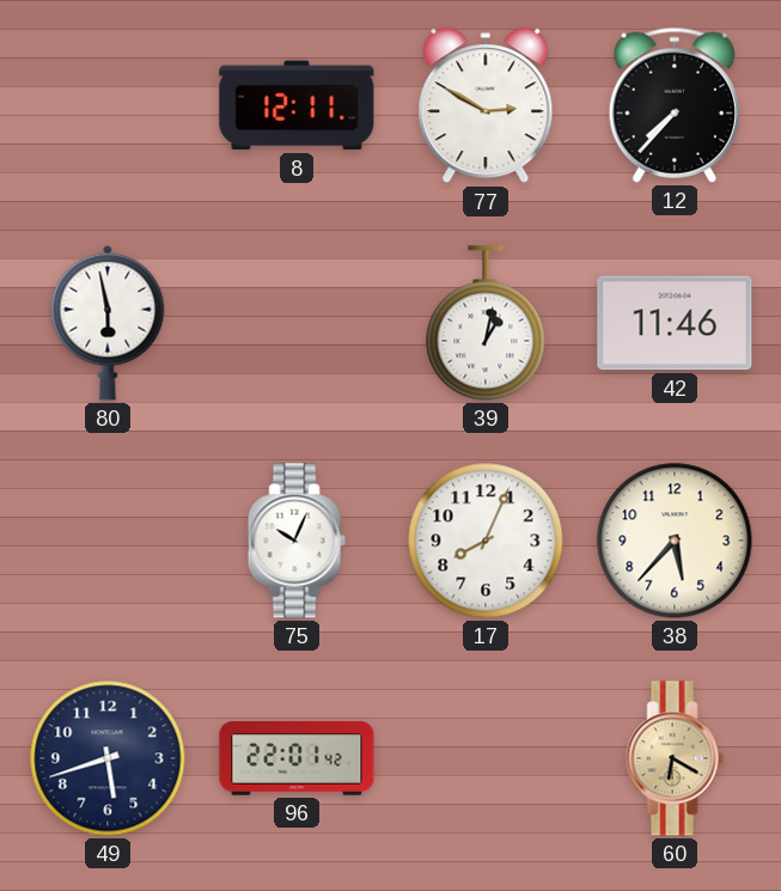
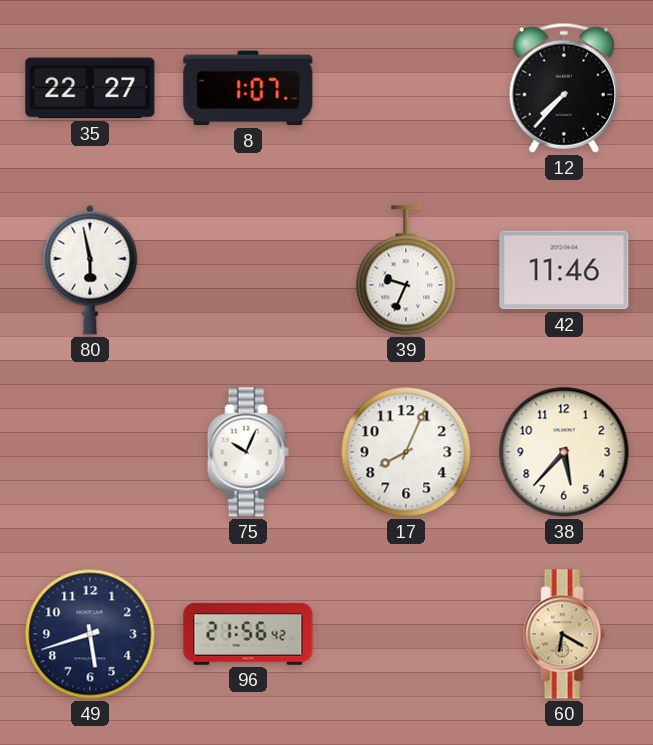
35: none -> 22:27
8: 12:11 -> 1:07
77: 2:50 -> none
39: 1:02 -> 9:34
96: 22:01 -> 21:56
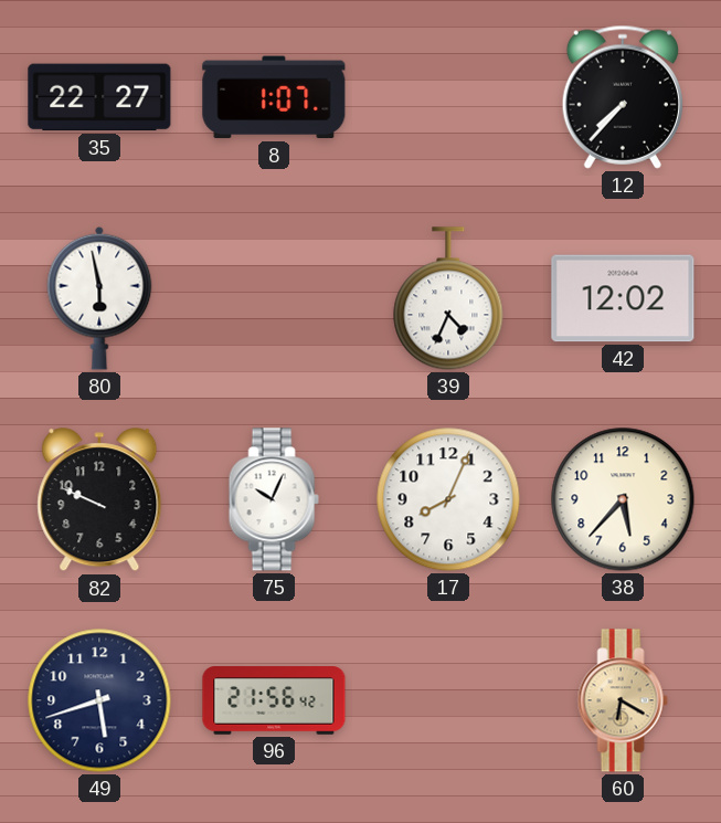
39: 9:34 -> 4:34
42: 11:46 -> 12:02
82: none -> 9:49
